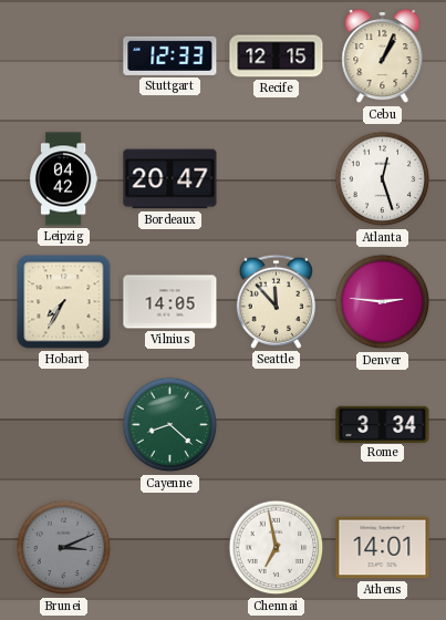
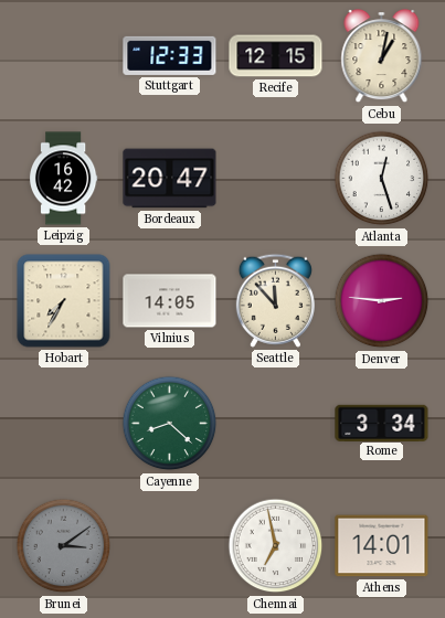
Cebu: 1:04 -> 1:02
Leipzig: 04:42 -> 16:42
Brunei: 3:11 -> 3:09
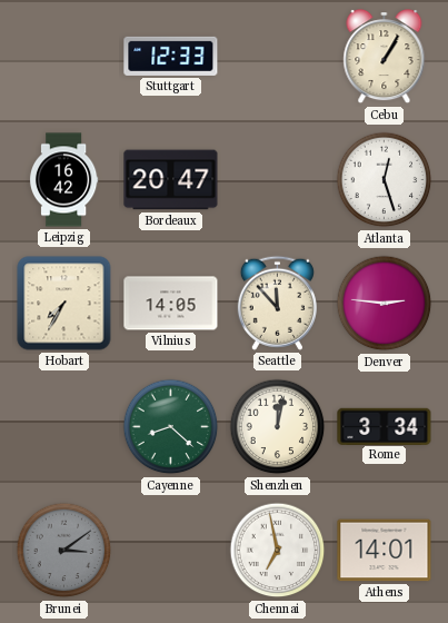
Recife: 12:15 -> none
Cebu: 1:02 -> 1:05
Shenzhen: none -> 12:02
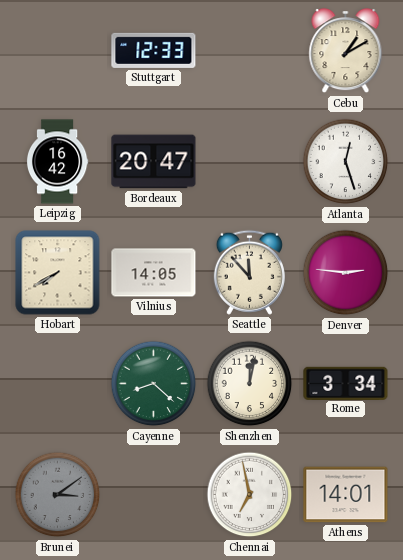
Cebu: 1:05 -> 1:10
Hobart: 7:35 -> 7:40
